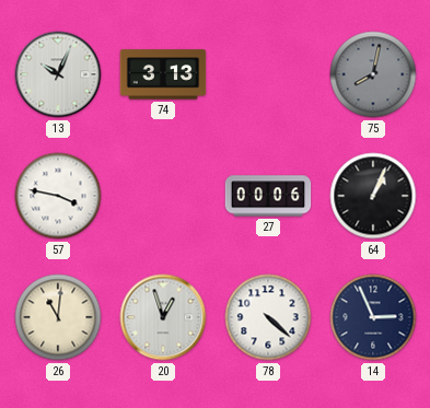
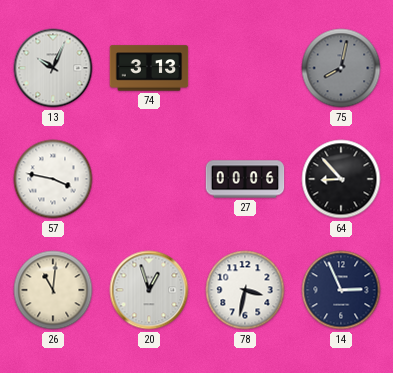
64: 1:04 -> 8:53
78: 4:22 -> 3:32
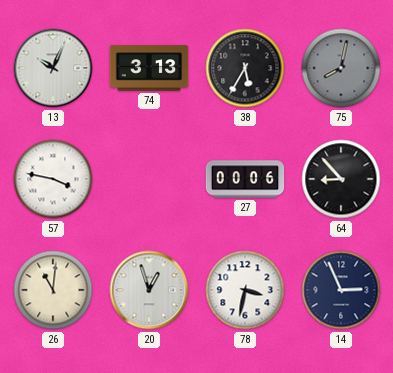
38: none -> 5:35
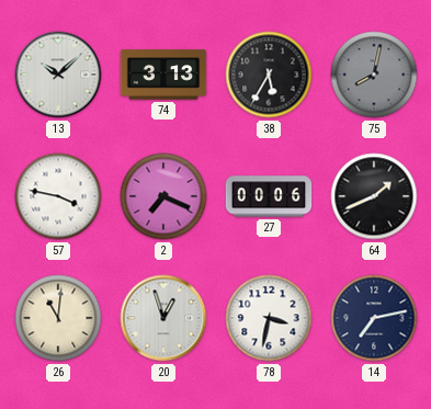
13: 10:04 -> 10:08
2: none -> 7:19
64: 8:53 -> 1:41
14: 2:56 -> 7:13
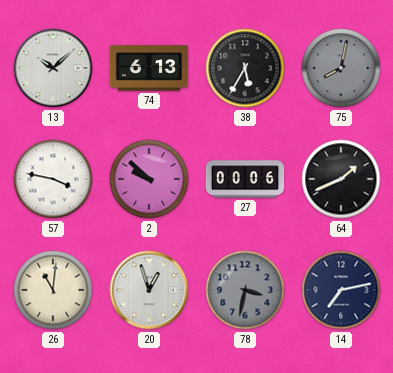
74: 3:13 -> 6:13
2: 7:19 -> 9:52
78 dial: white -> grey
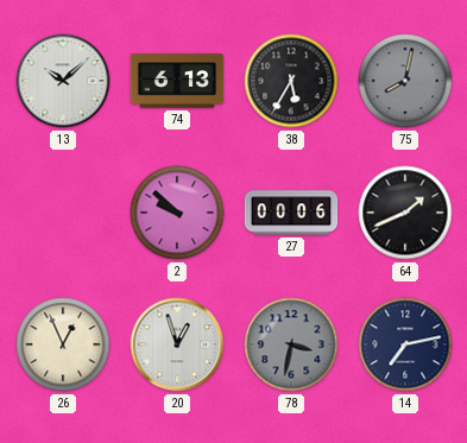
57: 3:47 -> none
26: 11:01 -> 12:56
